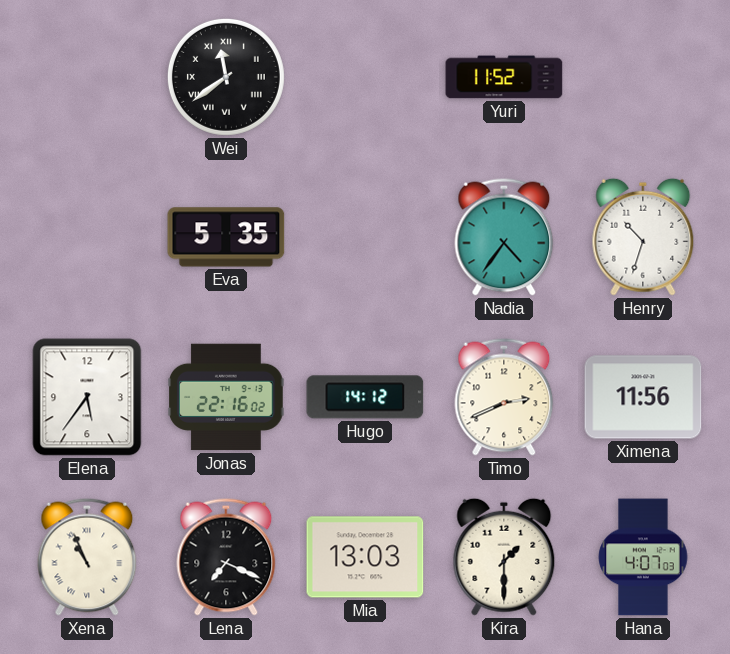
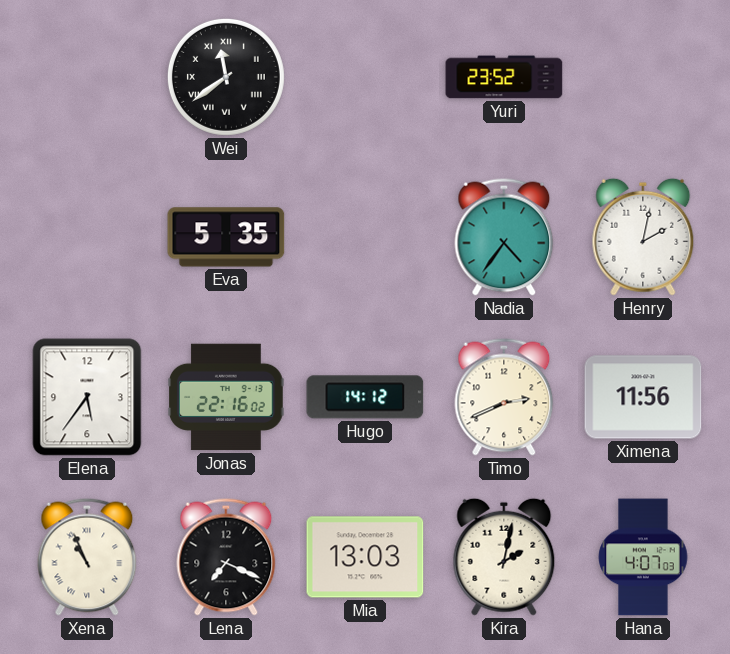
Yuri: 11:52 -> 23:52
Henry: 10:33 -> 2:02
Kira: 1:30 -> 2:02
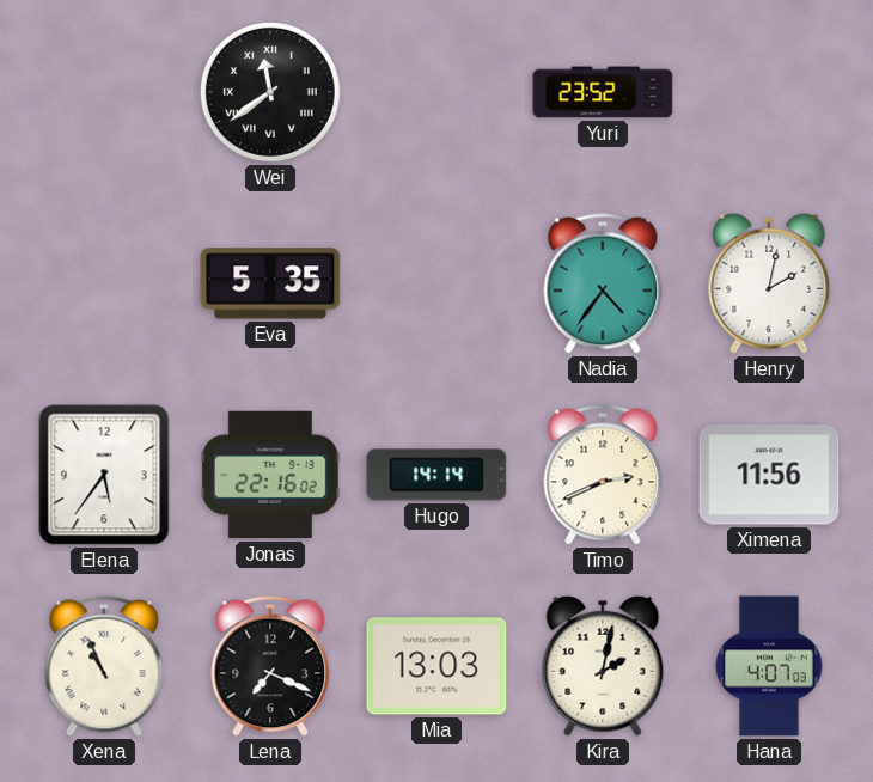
Hugo: 14:12 -> 14:14
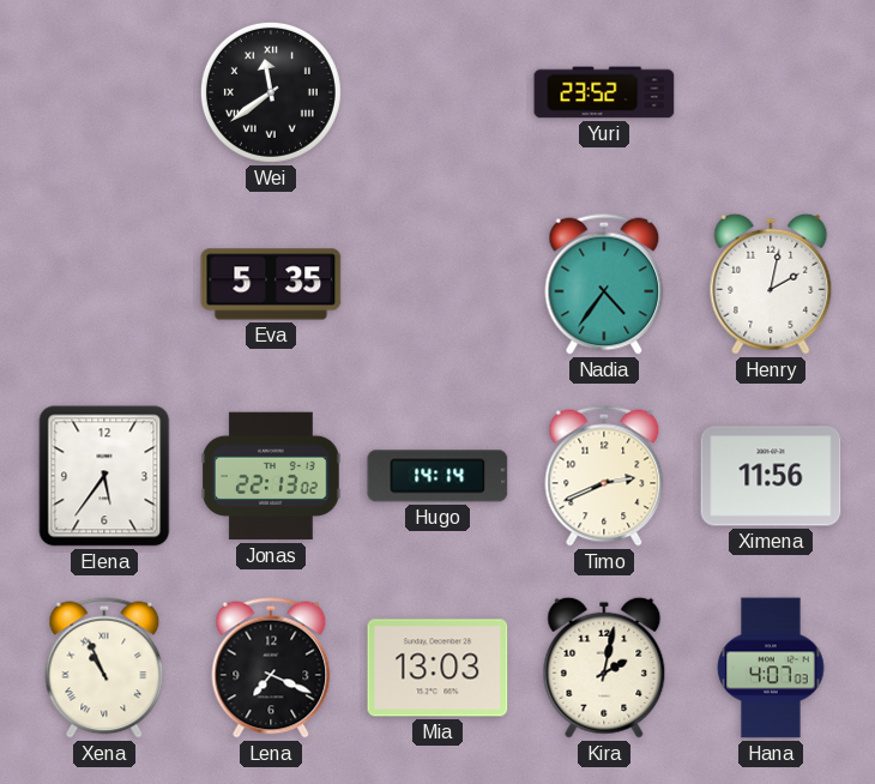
Jonas: 22:16 -> 22:13
